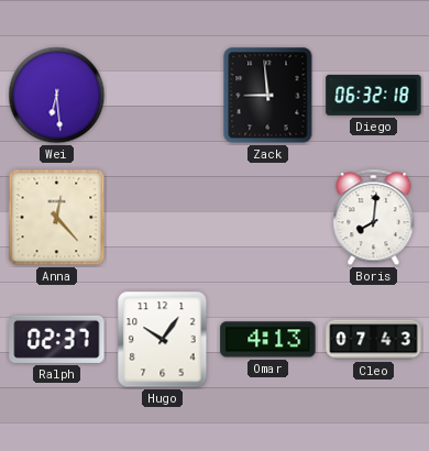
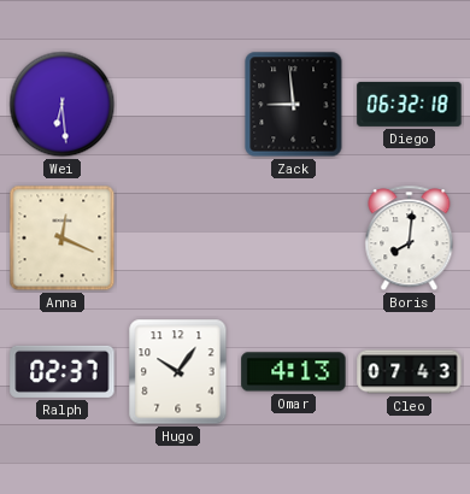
Anna: 12:23 -> 12:19
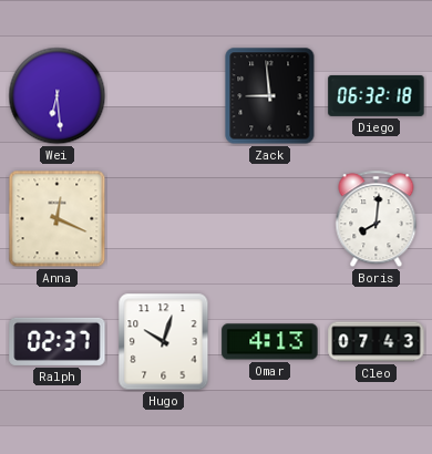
Hugo: 10:06 -> 10:03
